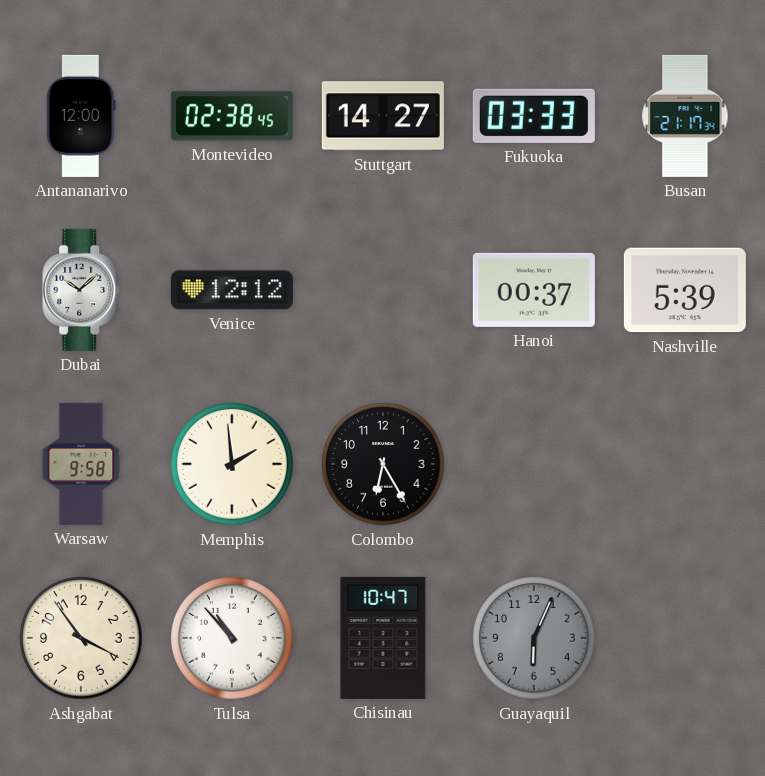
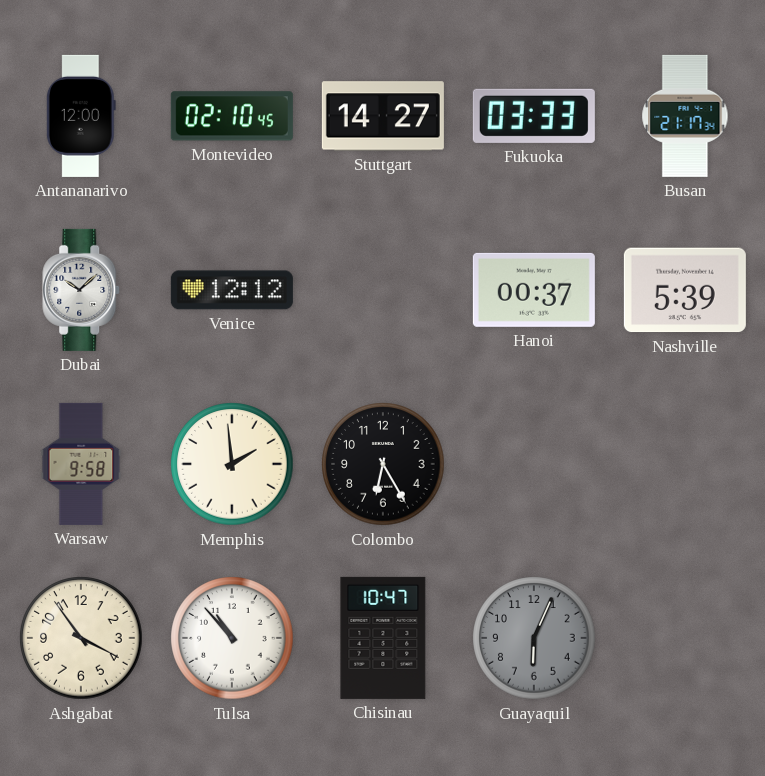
Montevideo: 02:38 -> 02:10
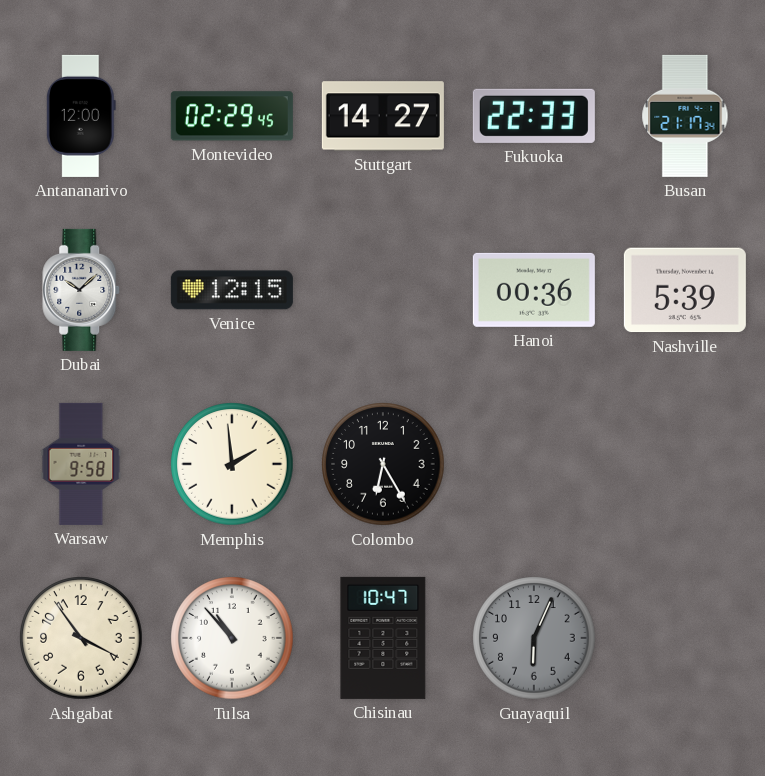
Montevideo: 02:10 -> 02:29
Fukuoka: 03:33 -> 22:33
Venice: 12:12 -> 12:15
Hanoi: 00:37 -> 00:36
